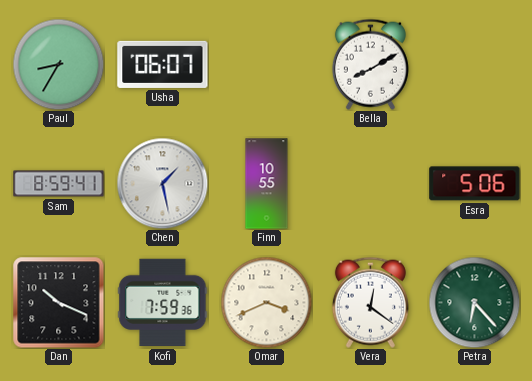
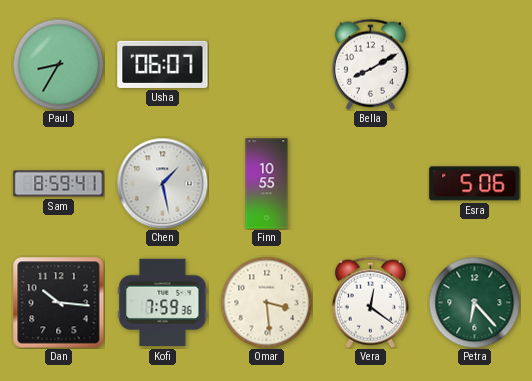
Dan: 10:19 -> 10:16
Omar: 3:41 -> 3:29
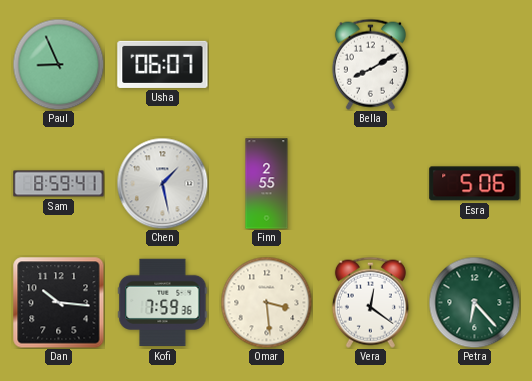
Paul: 8:35 -> 8:56
Finn: 10:55 -> 2:55
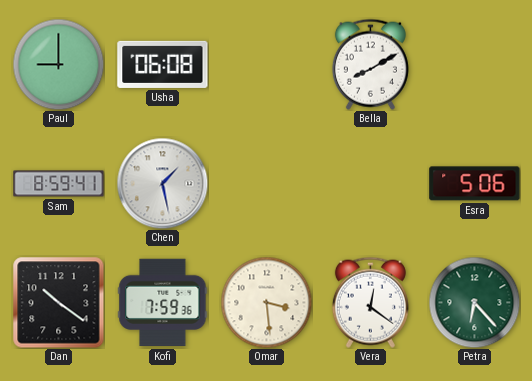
Paul: 8:56 -> 9:00
Usha: 06:07 -> 06:08
Finn: 2:55 -> none
Dan: 10:16 -> 10:21
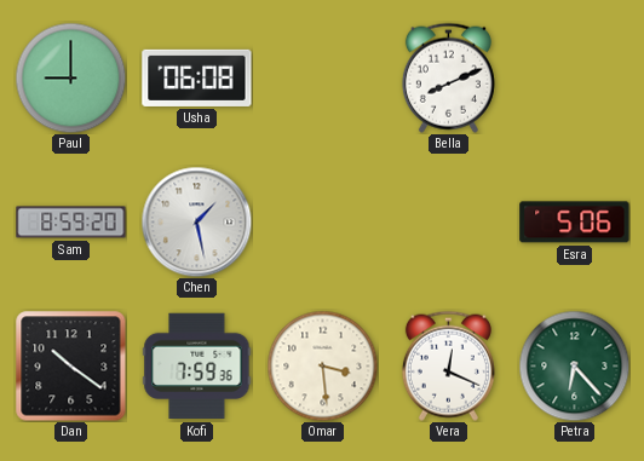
Bella: 8:10 -> 8:11
Sam: 8:59:41 -> 8:59:20
Vera: 12:21 -> 12:19
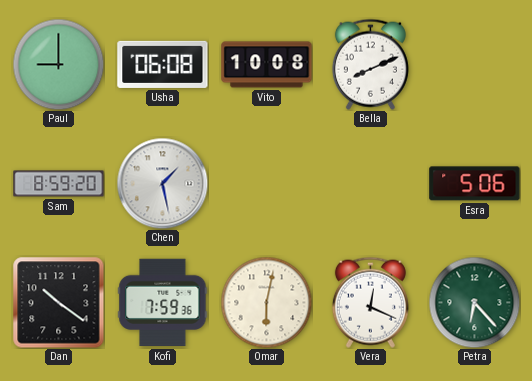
Vito: none -> 10:08
Omar: 3:29 -> 6:02
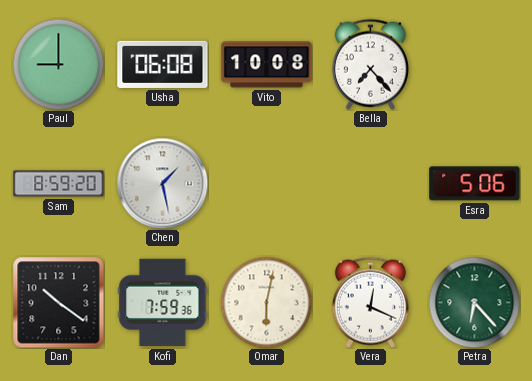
Bella: 8:11 -> 7:23
